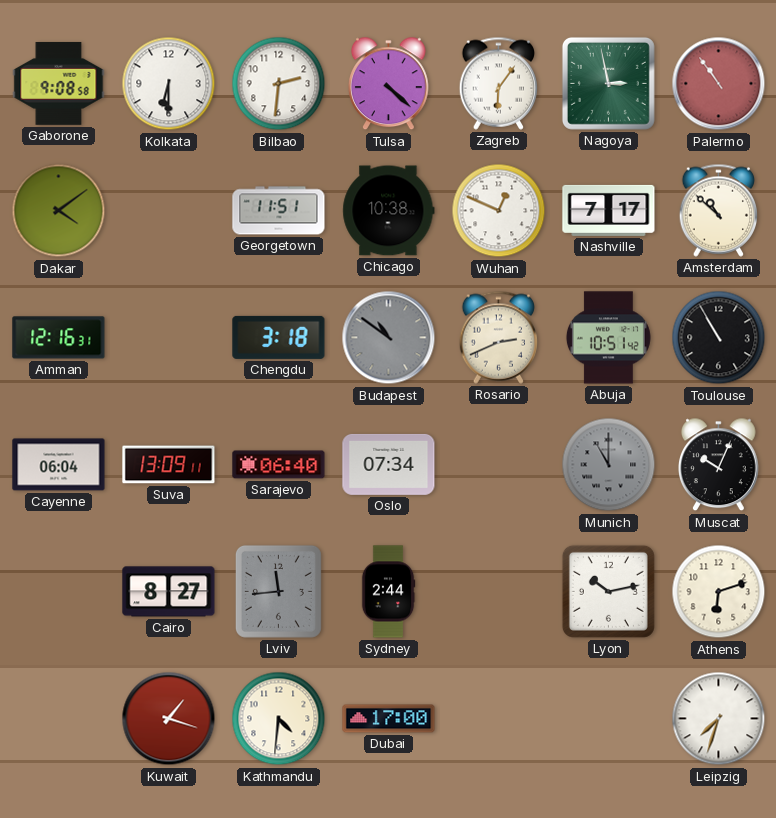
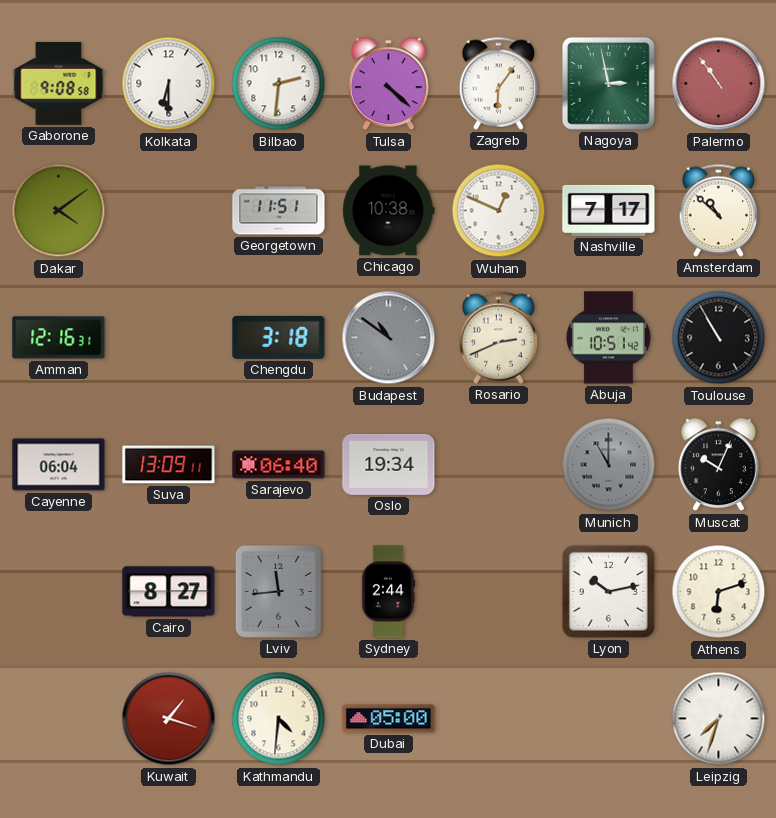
Oslo: 07:34 -> 19:34
Dubai: 17:00 -> 05:00
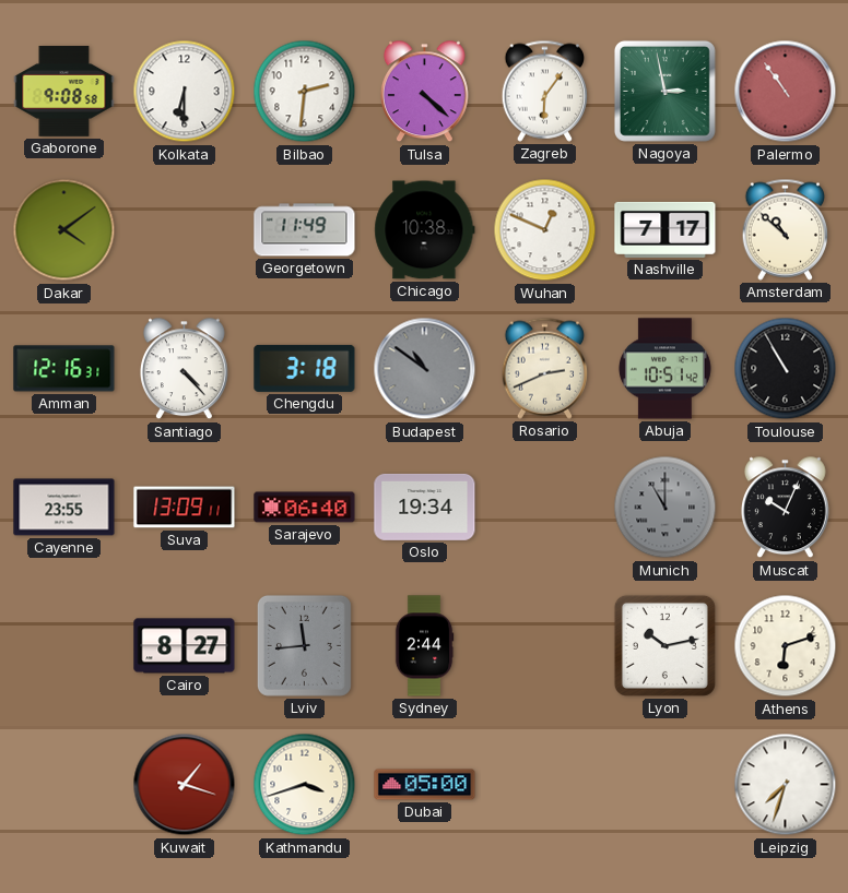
Georgetown: 11:51 -> 11:49
Santiago: none -> 4:23
Cayenne: 06:04 -> 23:55
Kathmandu: 4:31 -> 3:42
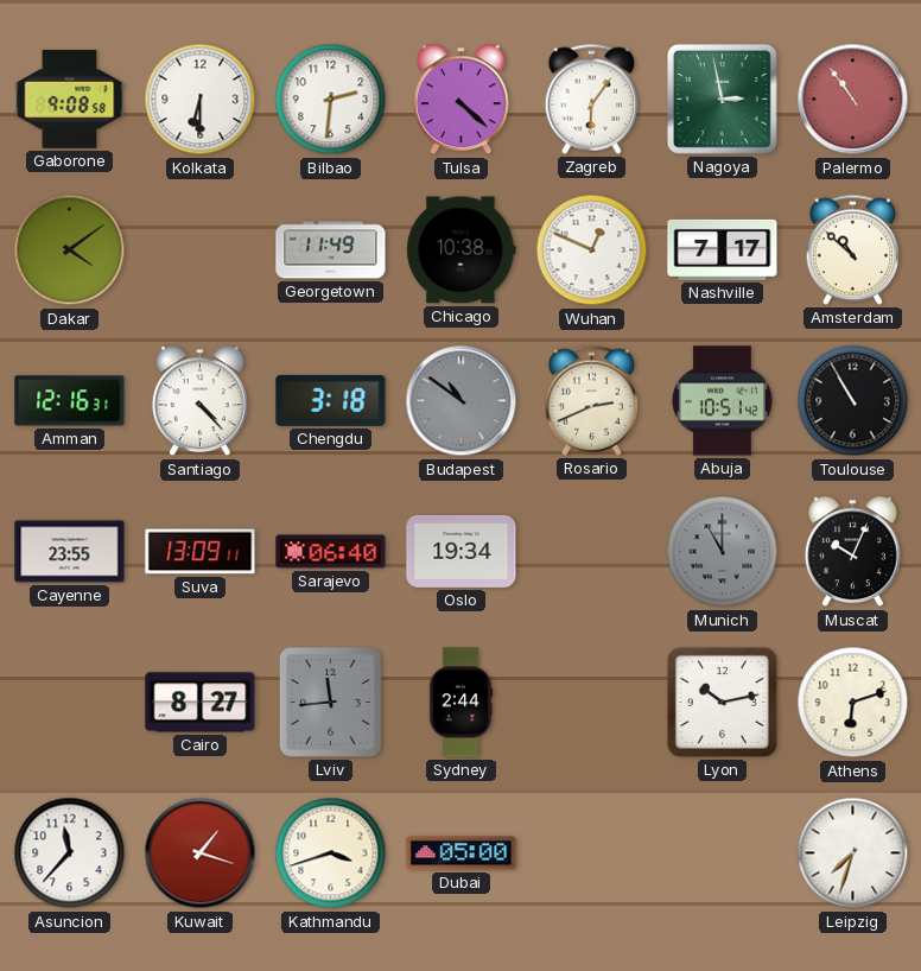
Asuncion: none -> 11:37
